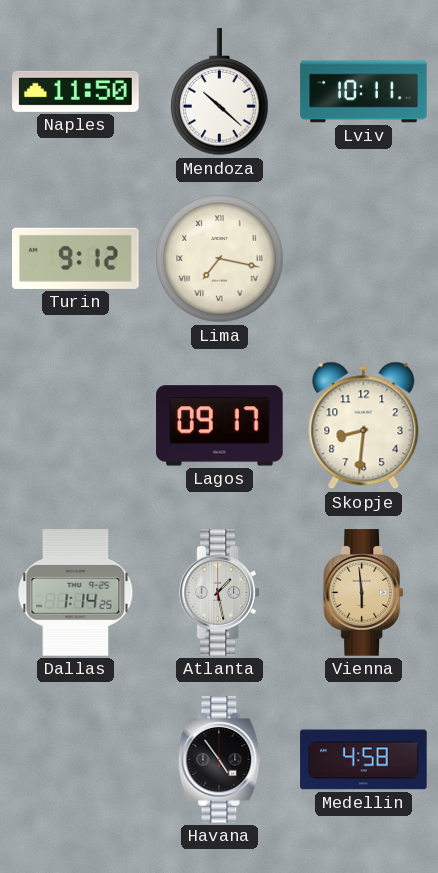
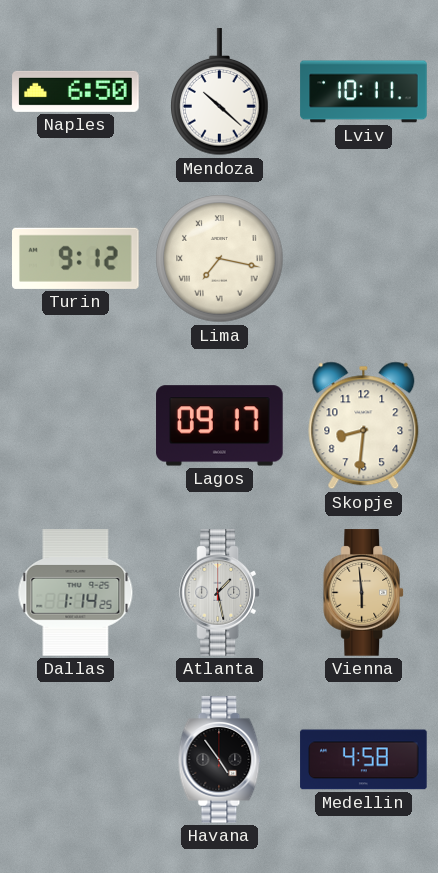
Naples: 11:50 -> 6:50
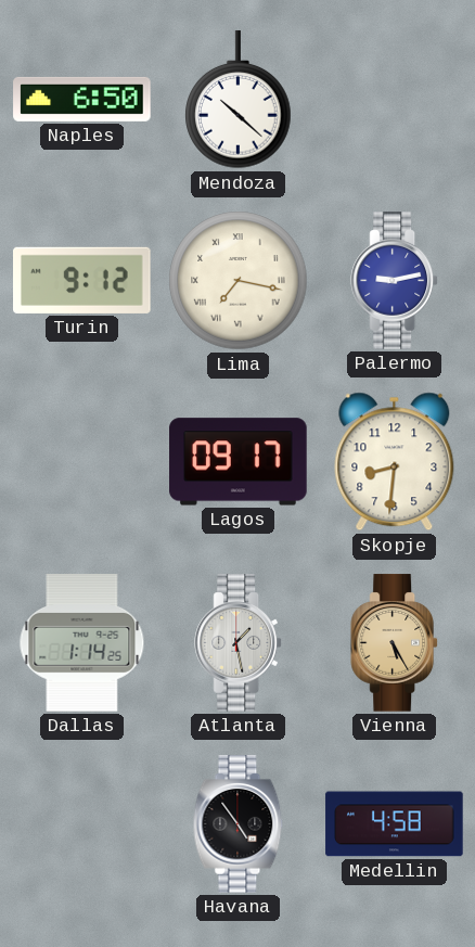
Lviv: 10:11 -> none
Palermo: none -> 9:13
Vienna: 5:59 -> 5:25
